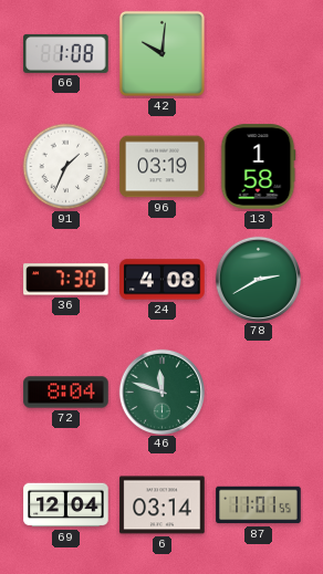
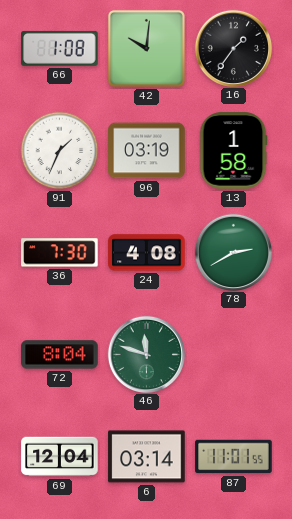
16: none -> 1:36
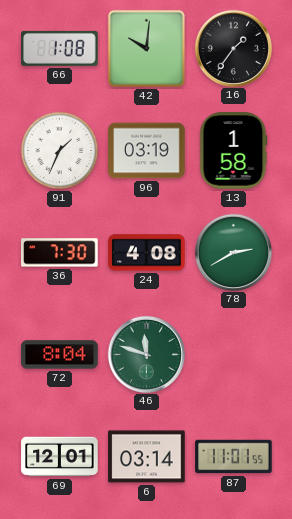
69: 12:04 -> 12:01
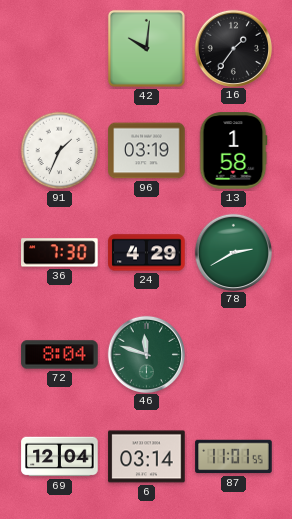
66: 1:08 -> none
24: 4:08 -> 4:29
69: 12:01 -> 12:04
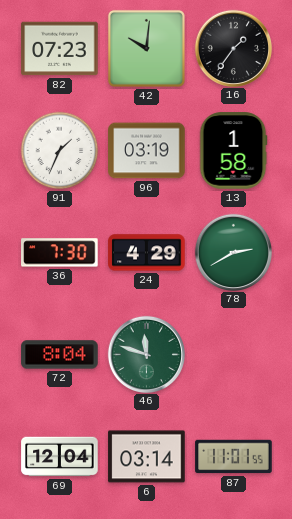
82: none -> 07:23
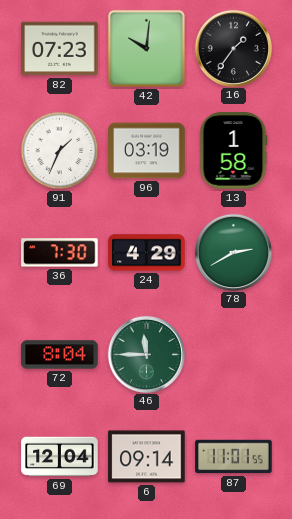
46: 11:48 -> 11:45
6: 03:14 -> 09:14
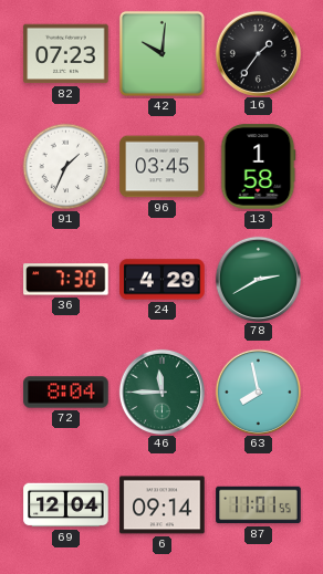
96: 03:19 -> 03:45
63: none -> 7:58
